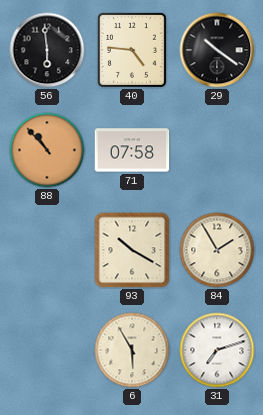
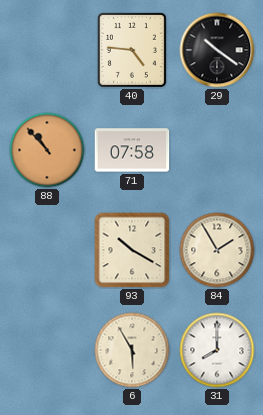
56: 5:59 -> none
31: 7:12 -> 8:00
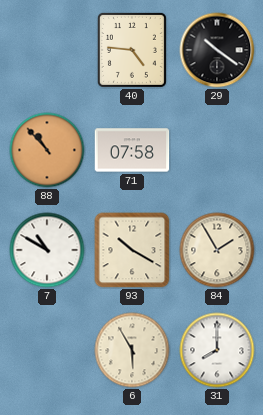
7: none -> 10:50
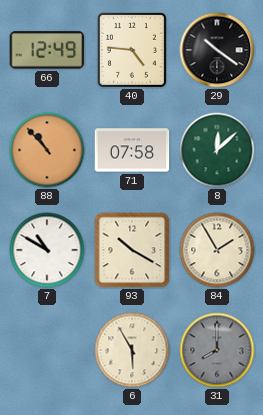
66: none -> 12:49
8: none -> 12:08
31 dial: white -> grey
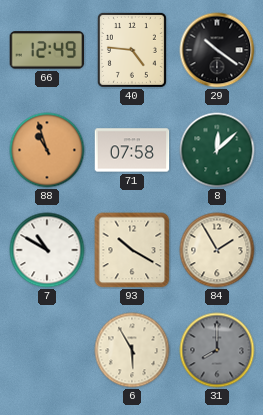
88: 10:53 -> 10:57
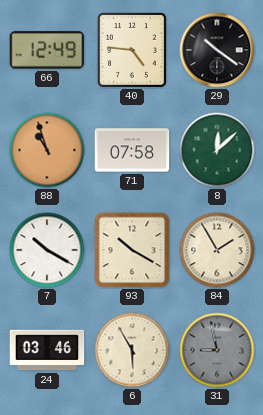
7: 10:50 -> 10:20
24: none -> 03:46
31: 8:00 -> 8:58
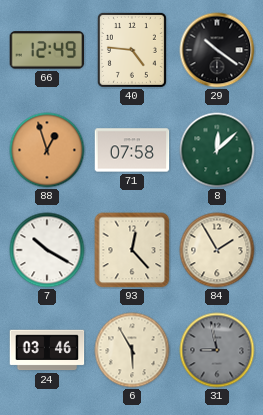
88: 10:57 -> 12:57
93: 10:20 -> 12:23
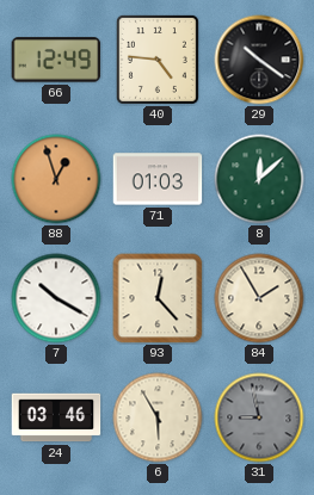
71: 07:58 -> 01:03
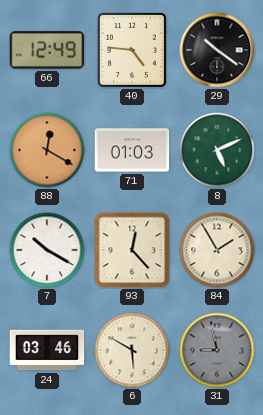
88: 12:57 -> 12:20
8: 12:08 -> 5:11
6: 5:55 -> 5:50
